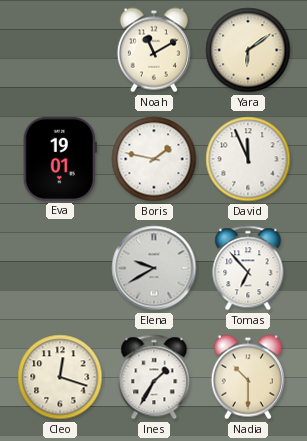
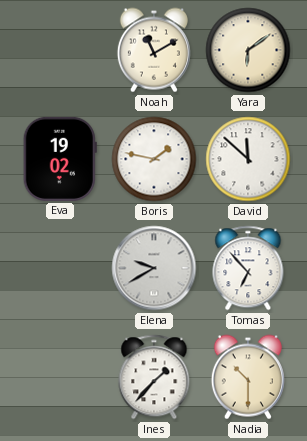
Eva: 19:01 -> 19:02
David: 11:56 -> 11:52
Cleo: 12:18 -> none
Ines: 1:35 -> 1:37
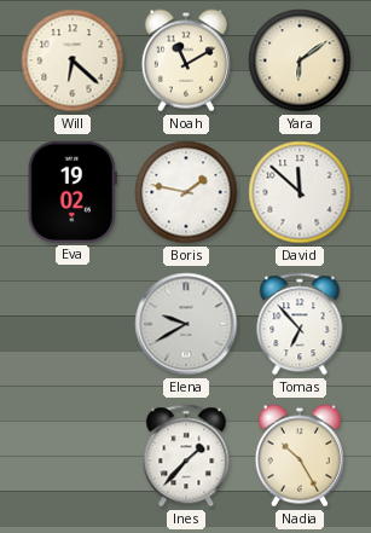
Will: none -> 6:22
Nadia: 10:30 -> 10:25
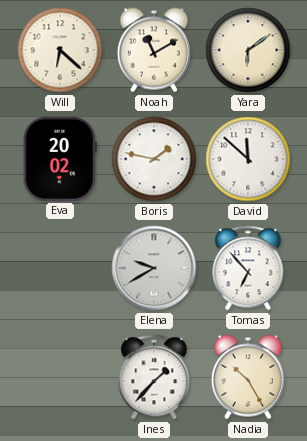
Eva: 19:02 -> 20:02
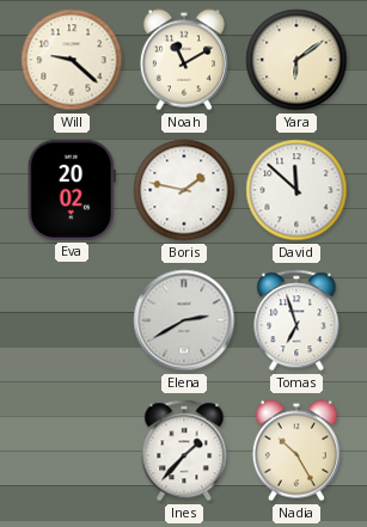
Will: 6:22 -> 9:22
Elena: 9:40 -> 2:40
Tomas: 6:53 -> 6:57
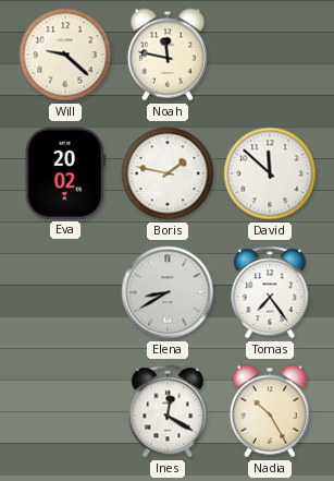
Noah: 11:10 -> 11:47
Yara: 6:09 -> none
Elena: 2:40 -> 8:40
Tomas: 6:57 -> 7:24
Ines: 1:37 -> 12:20
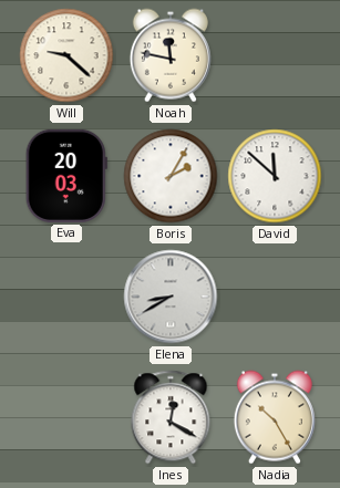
Eva: 20:02 -> 20:03
Boris: 1:47 -> 2:05
Tomas: 7:24 -> none
